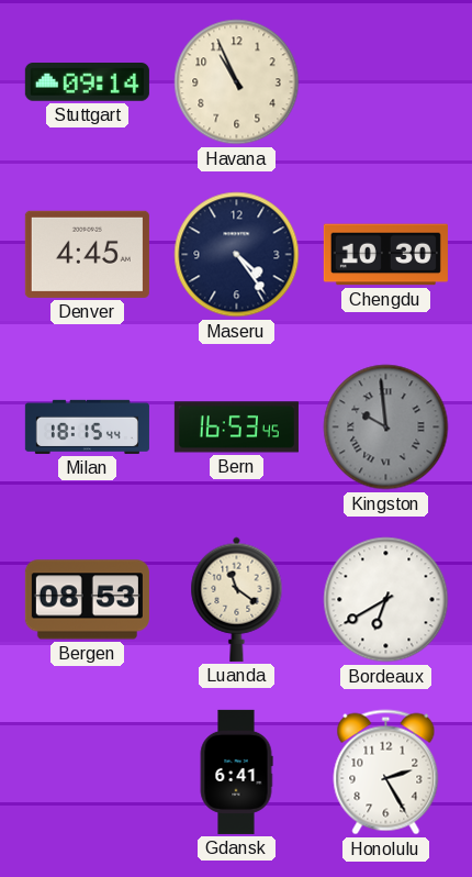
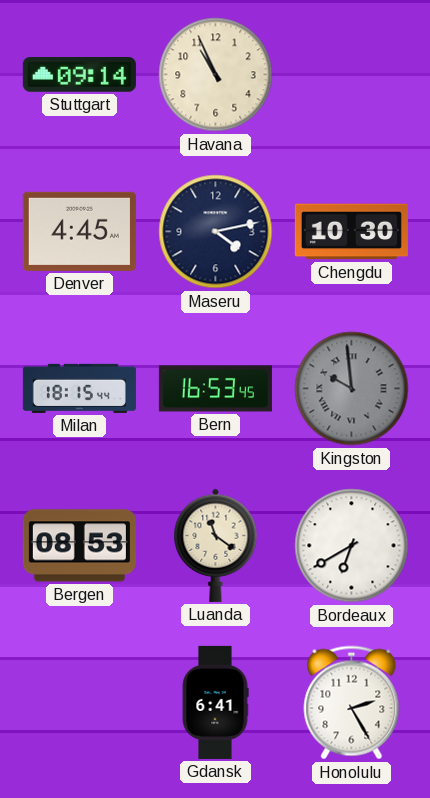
Maseru: 4:24 -> 4:13
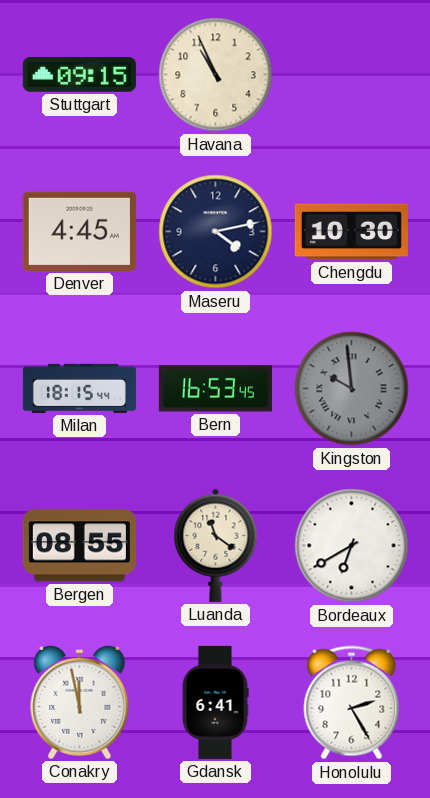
Stuttgart: 09:14 -> 09:15
Bergen: 08:53 -> 08:55
Conakry: none -> 11:58
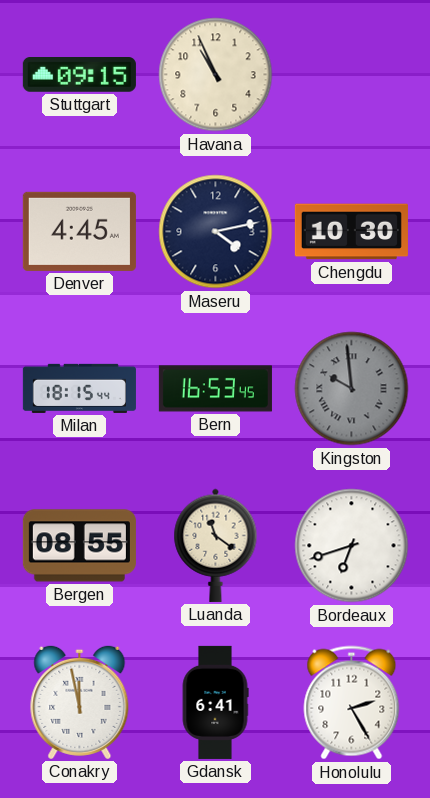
Bordeaux: 6:40 -> 6:42
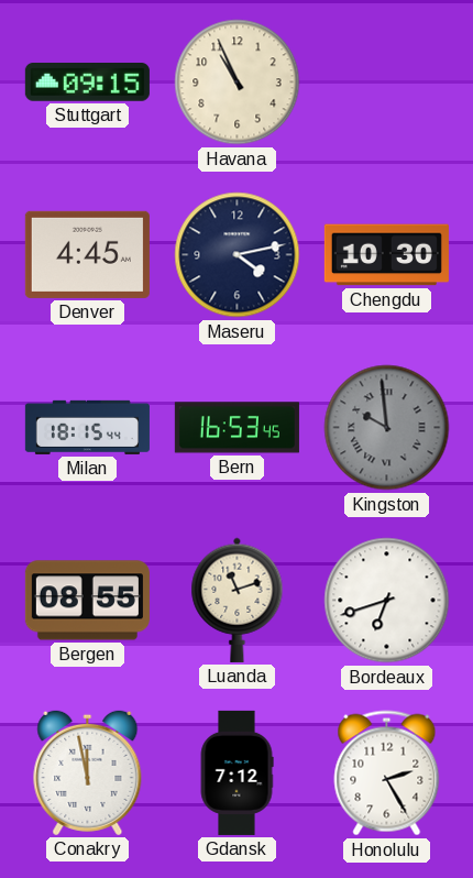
Luanda: 11:21 -> 11:12
Gdansk: 6:41 -> 7:12
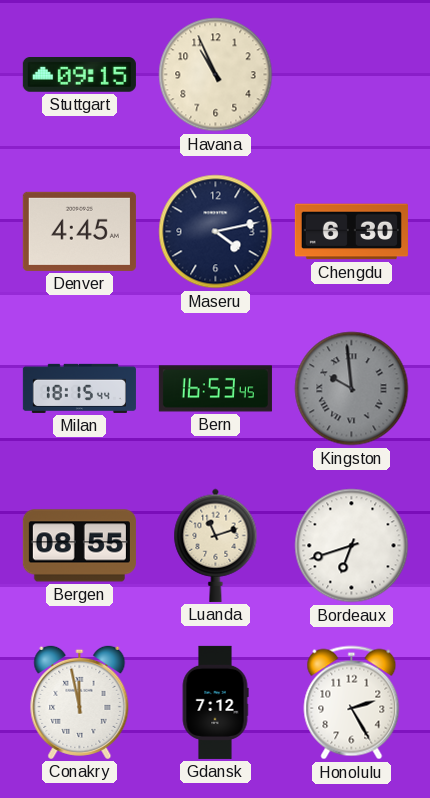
Chengdu: 10:30 -> 6:30
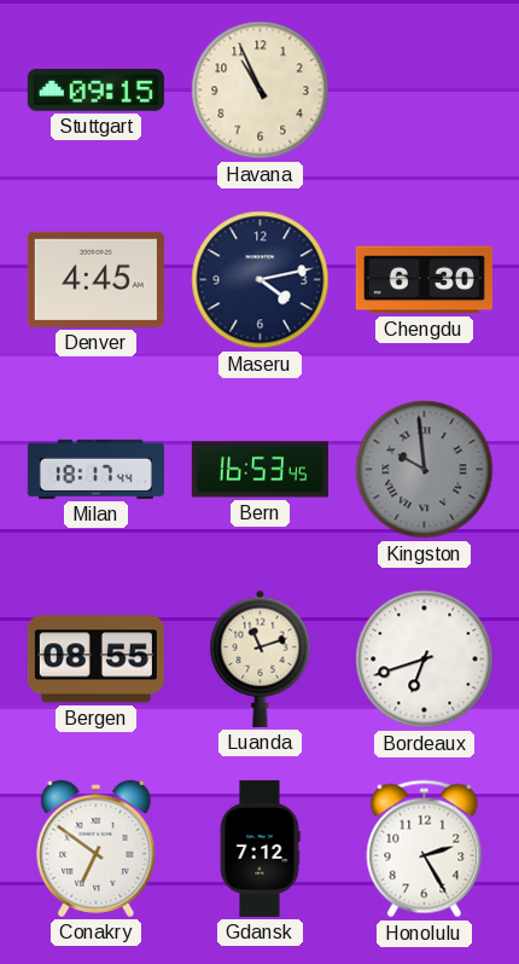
Milan: 18:15 -> 18:17
Conakry: 11:58 -> 6:51
